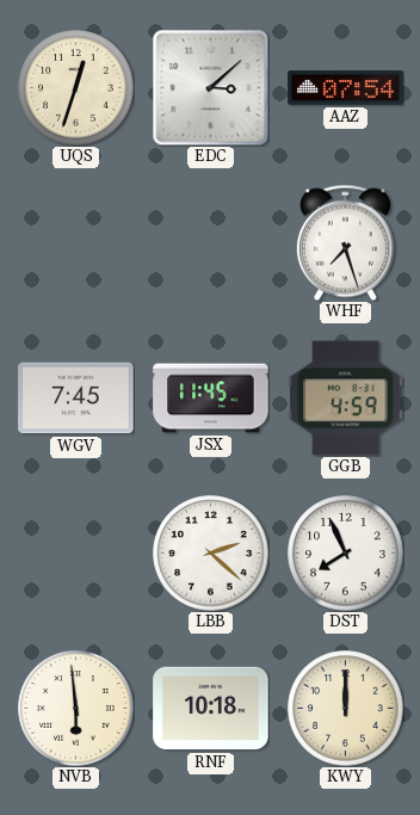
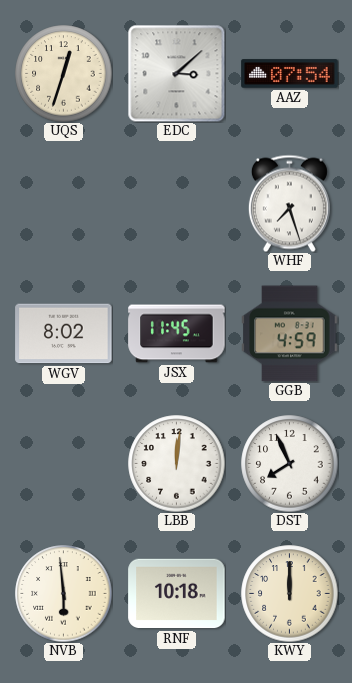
WGV: 7:45 -> 8:02
LBB: 2:22 -> 12:01
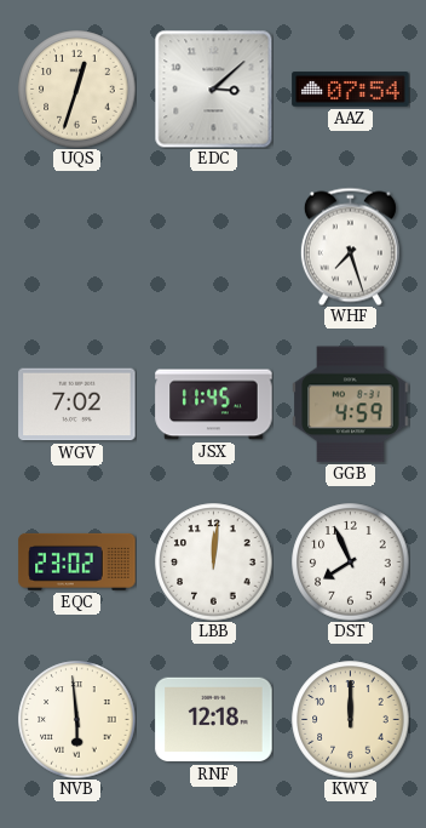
WGV: 8:02 -> 7:02
EQC: none -> 23:02
RNF: 10:18 -> 12:18
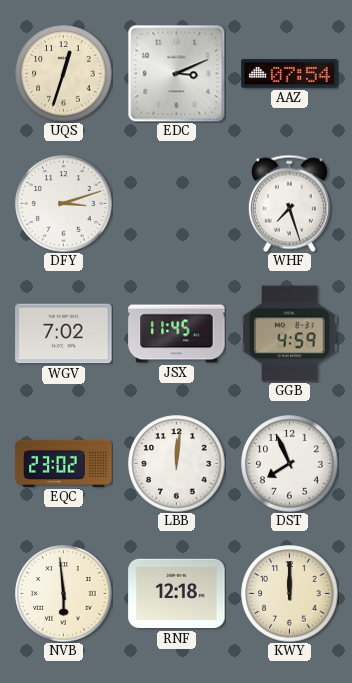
EDC: 3:08 -> 3:11
DFY: none -> 3:12
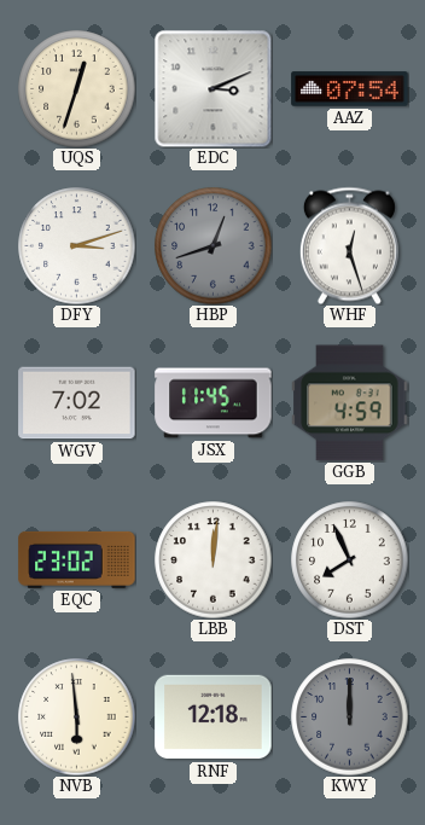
HBP: none -> 12:42
WHF: 7:27 -> 12:27
KWY dial: cream -> grey
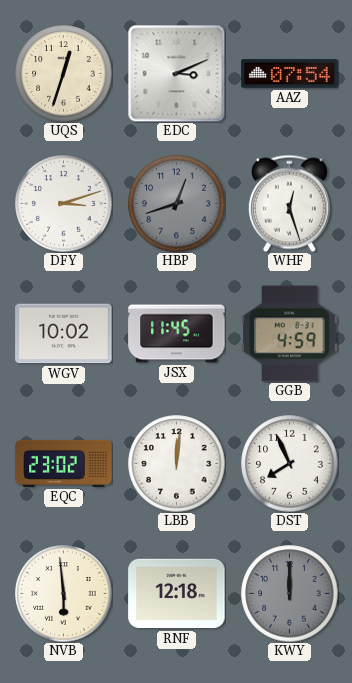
WGV: 7:02 -> 10:02
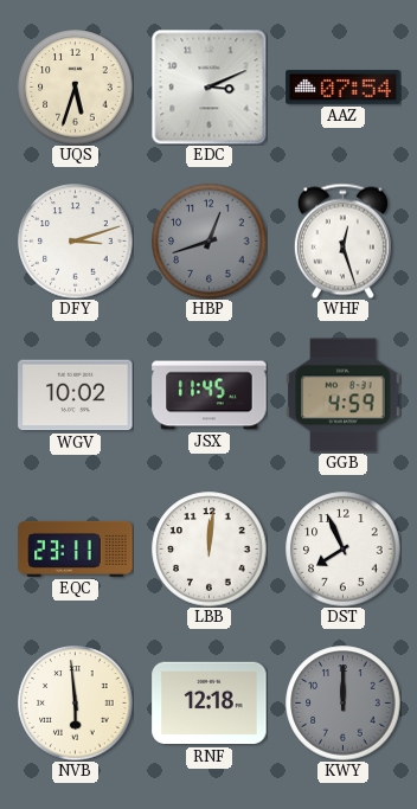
UQS: 12:33 -> 5:33
EQC: 23:02 -> 23:11
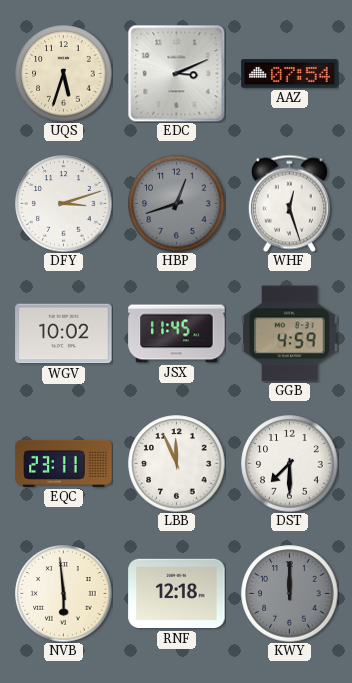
LBB: 12:01 -> 11:56
DST: 7:56 -> 7:30
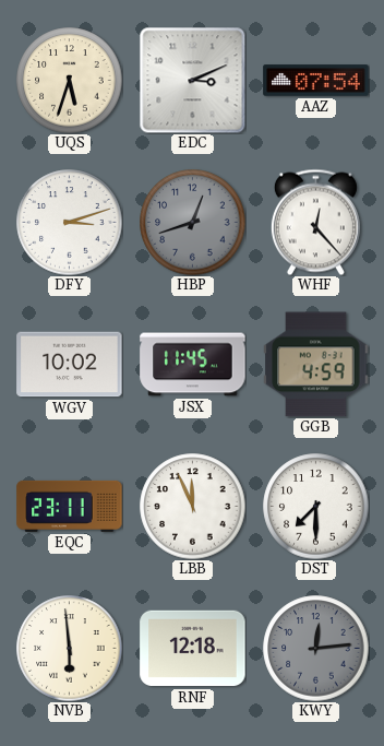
WHF: 12:27 -> 12:23
KWY: 12:00 -> 12:14
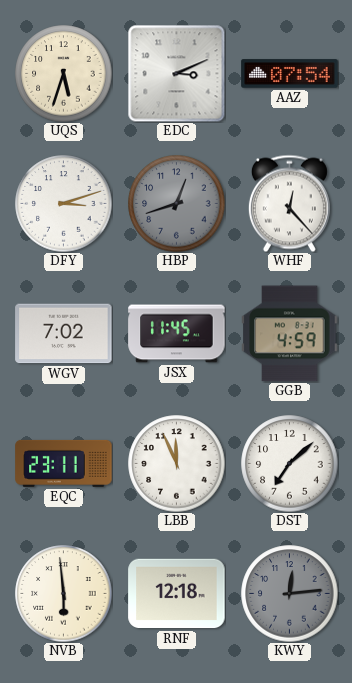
WGV: 10:02 -> 7:02
DST: 7:30 -> 7:08
